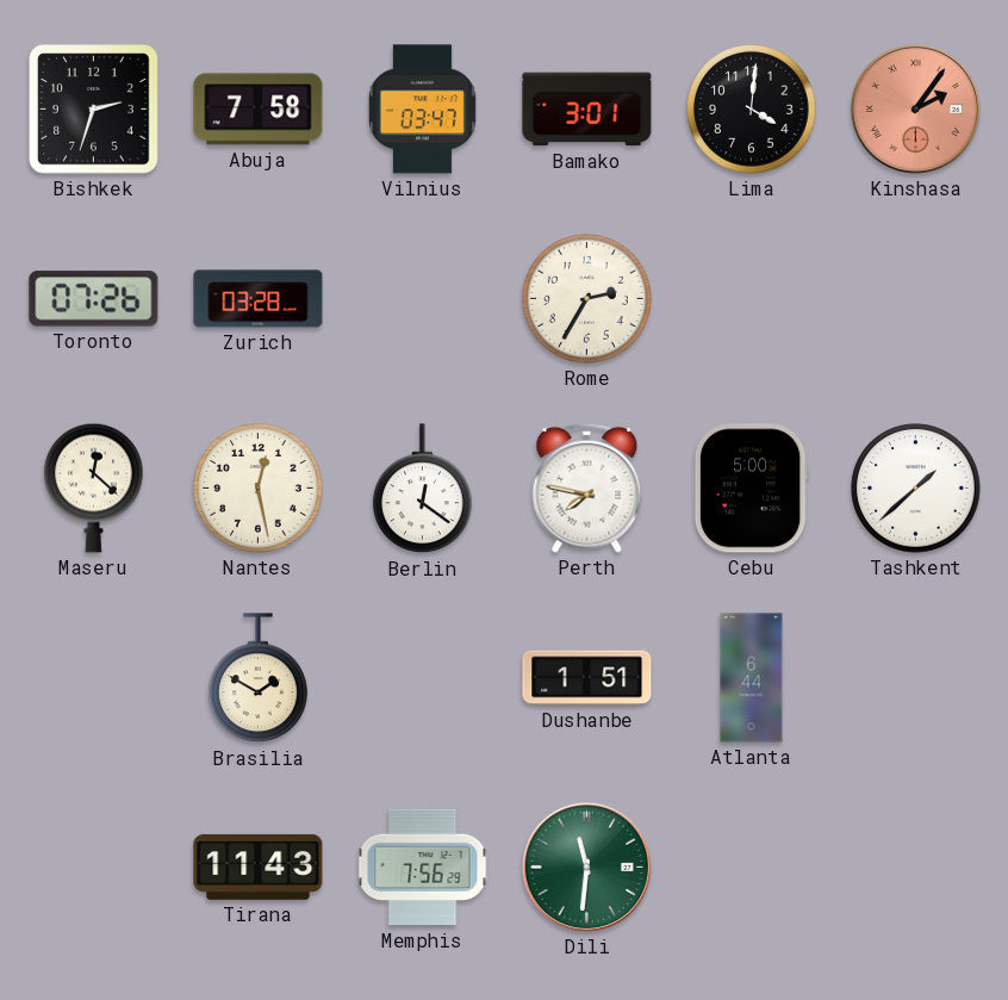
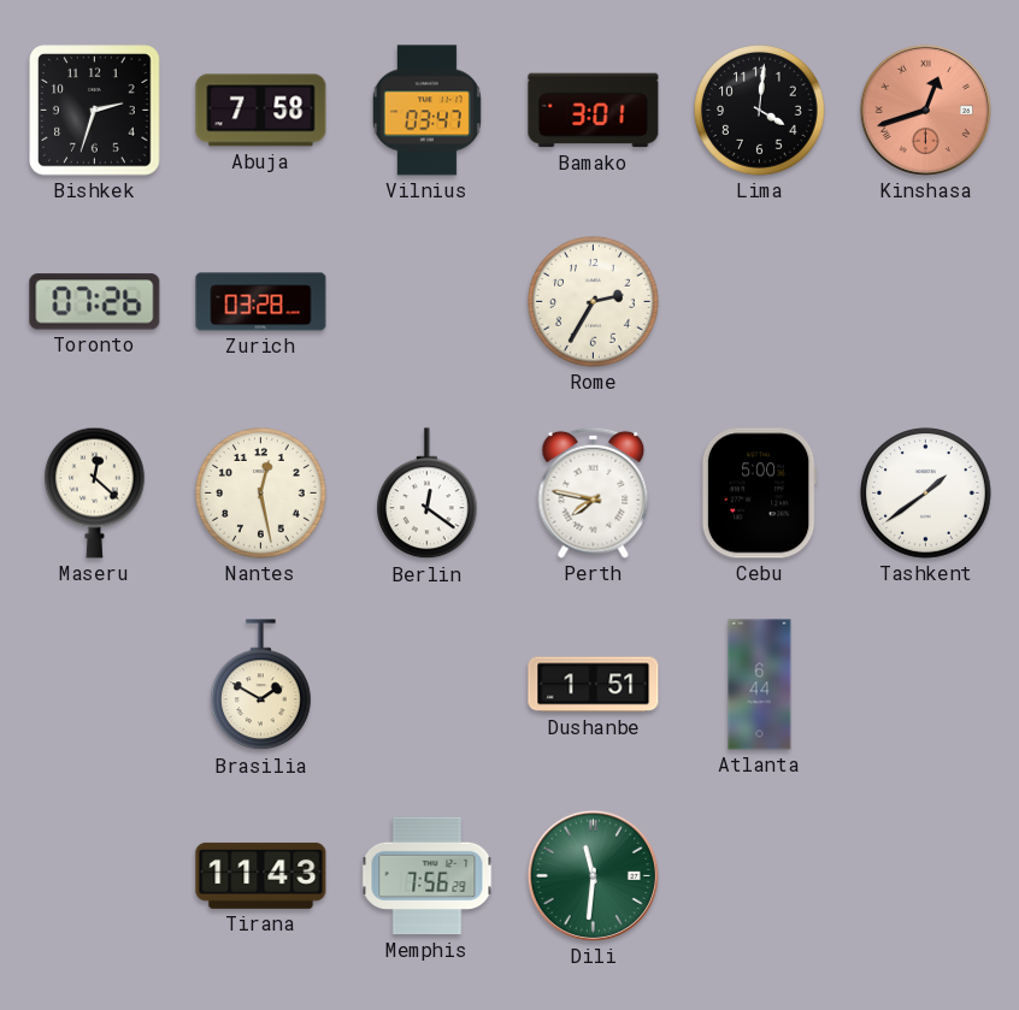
Kinshasa: 2:06 -> 12:42
Tashkent: 1:38 -> 1:39
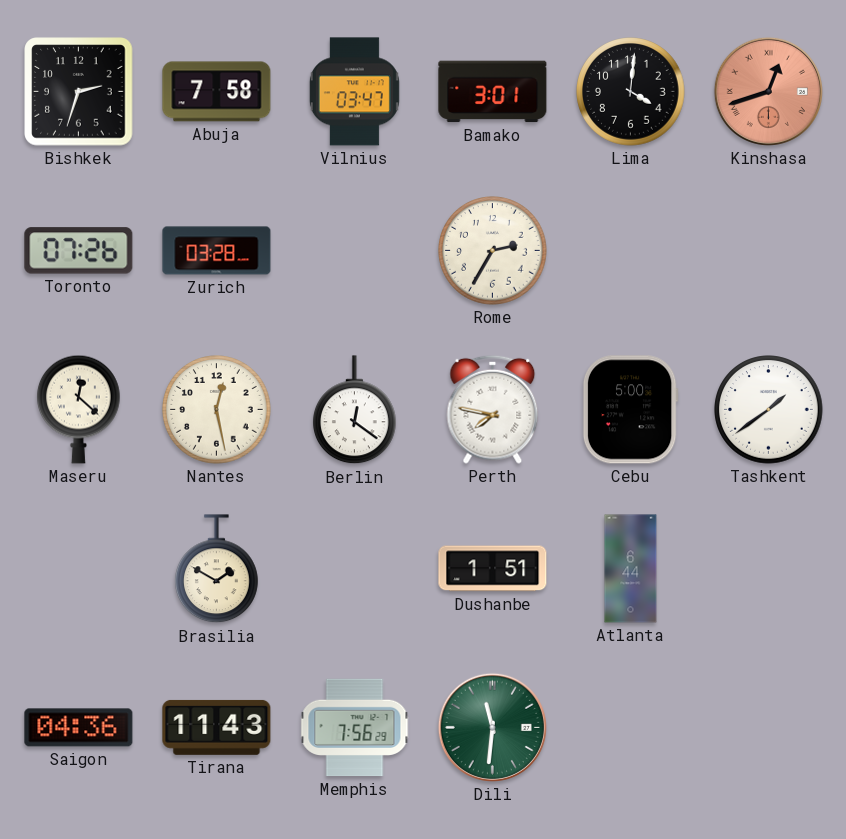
Saigon: none -> 04:36
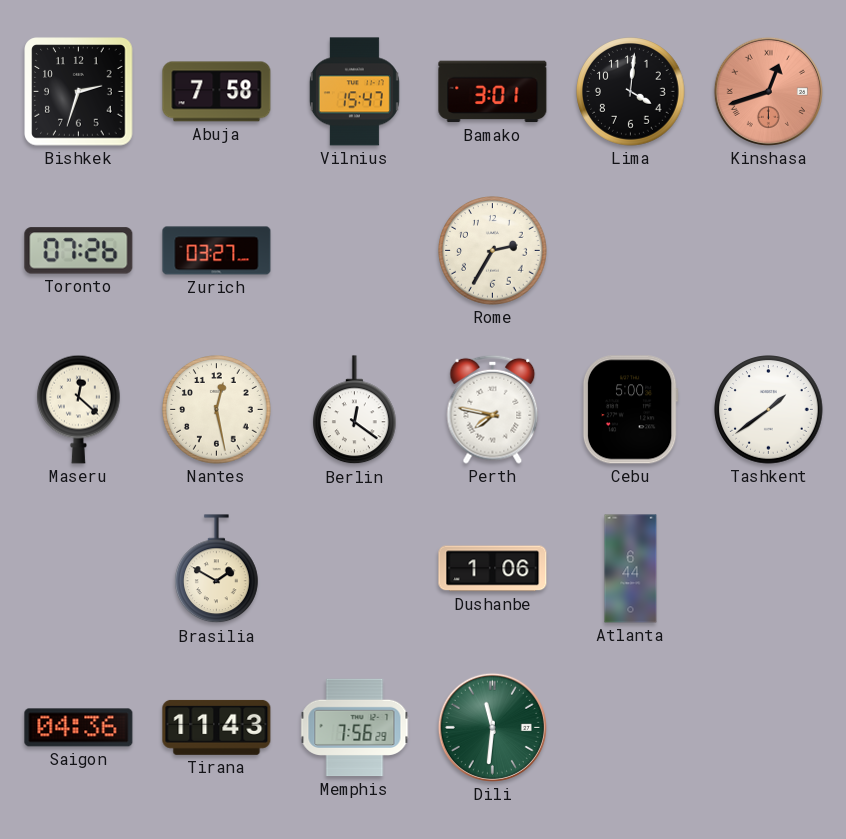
Vilnius: 03:47 -> 15:47
Zurich: 03:28 -> 03:27
Dushanbe: 1:51 -> 1:06
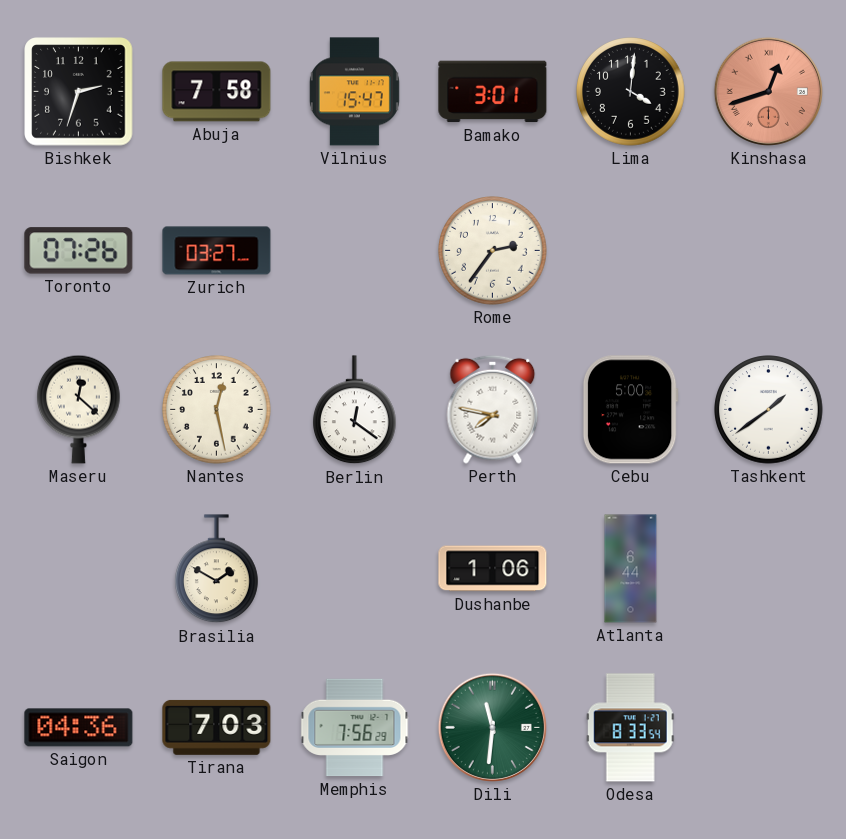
Rome: 2:35 -> 2:36
Tirana: 11:43 -> 7:03
Odesa: none -> 8:33
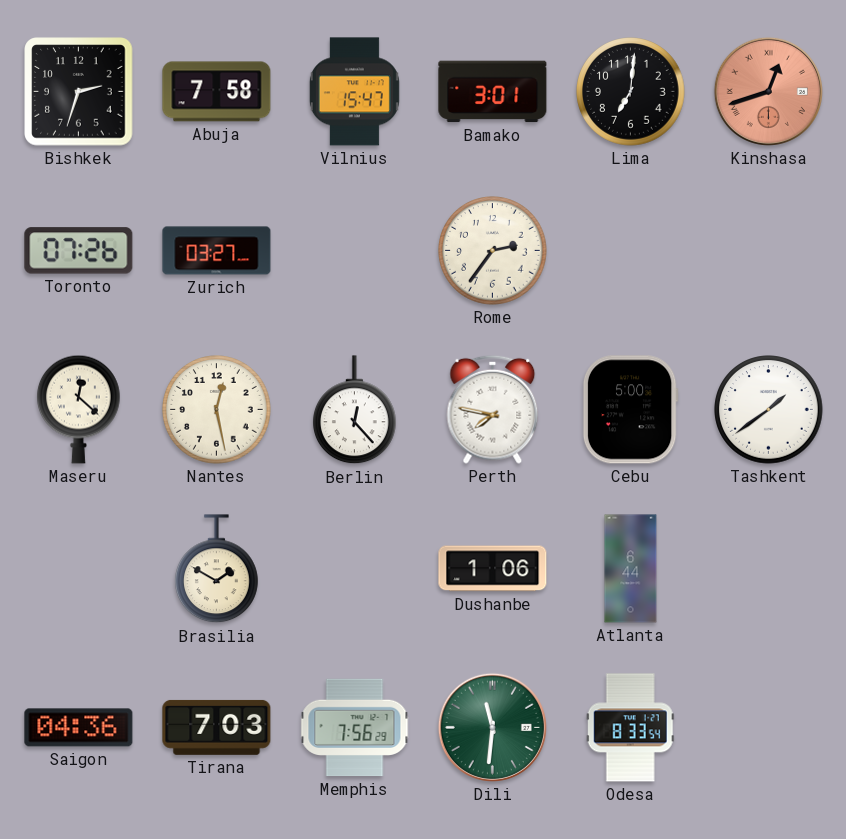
Lima: 4:01 -> 7:01
Berlin: 12:21 -> 12:23
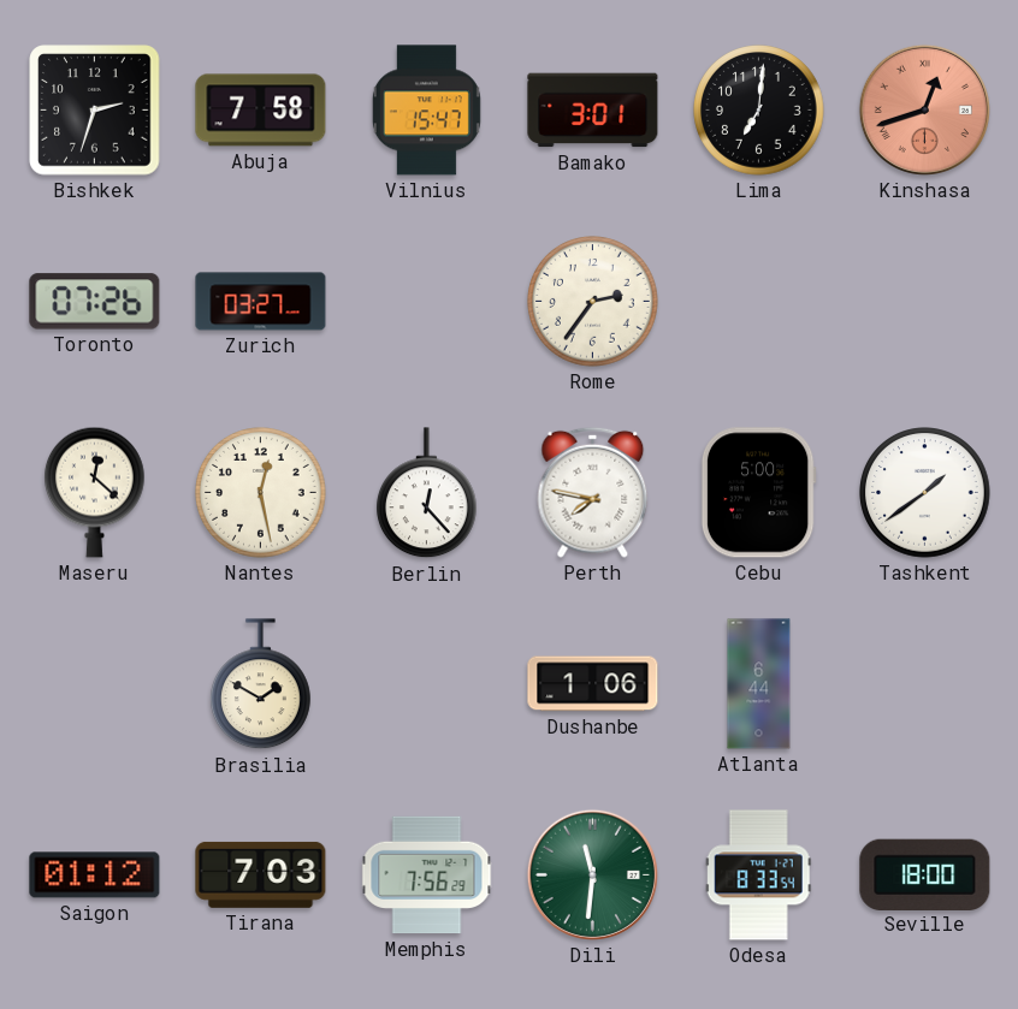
Saigon: 04:36 -> 01:12
Seville: none -> 18:00
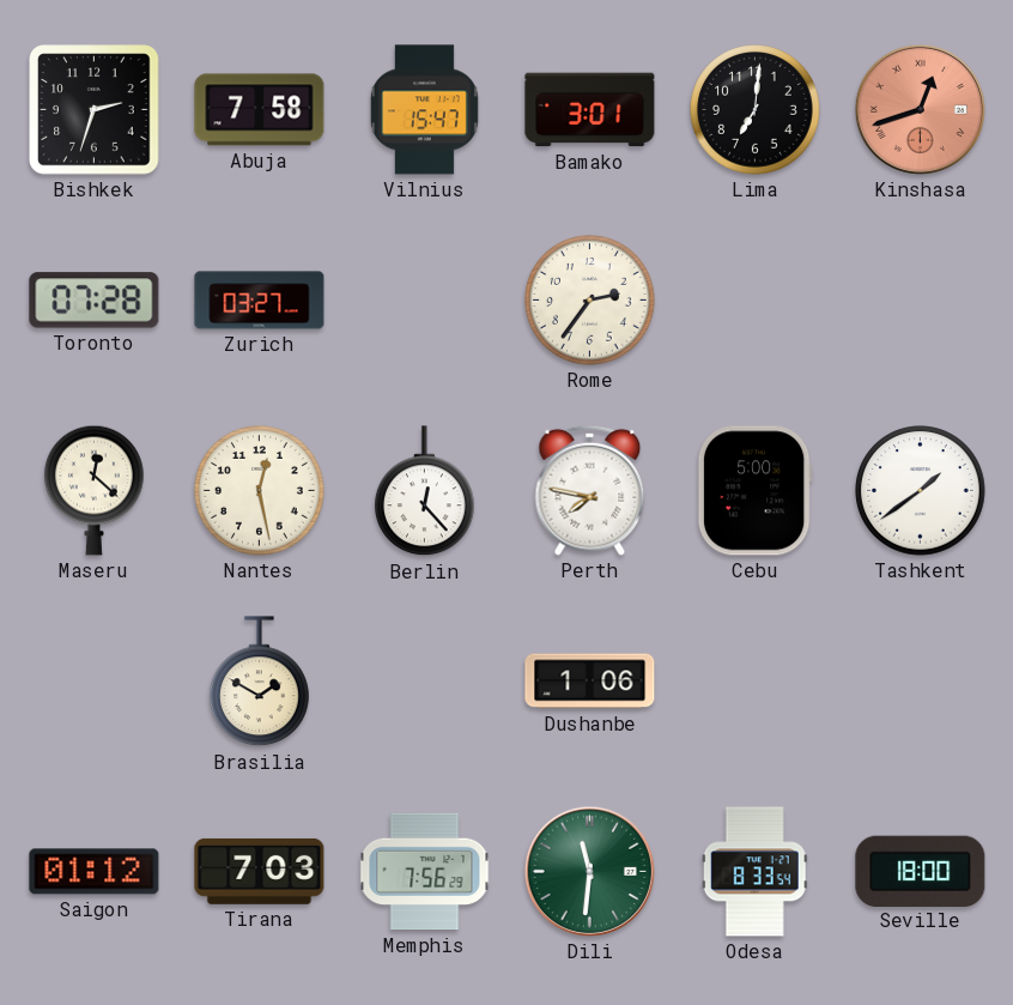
Toronto: 07:26 -> 07:28
Atlanta: 6:44 -> none
